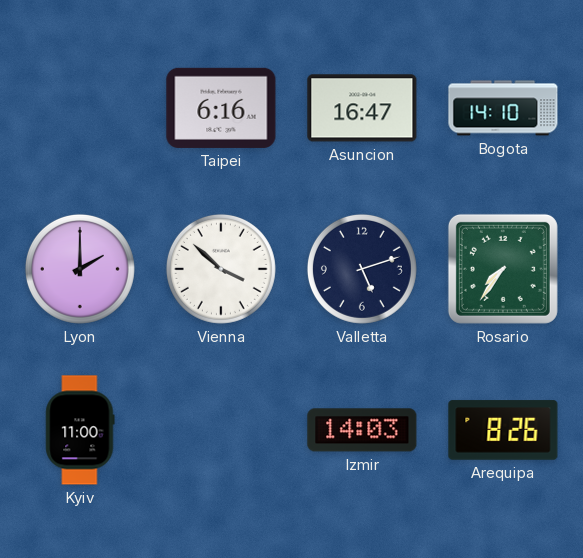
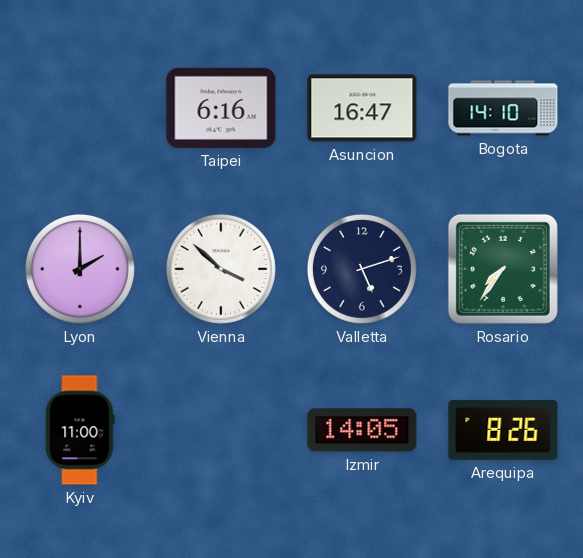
Izmir: 14:03 -> 14:05
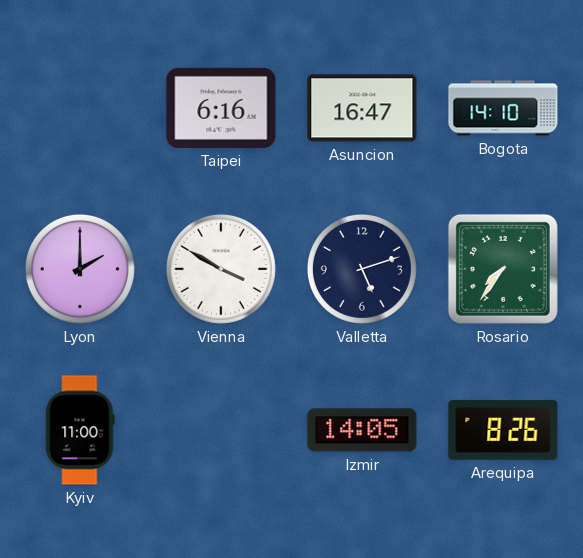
Vienna: 3:52 -> 3:50
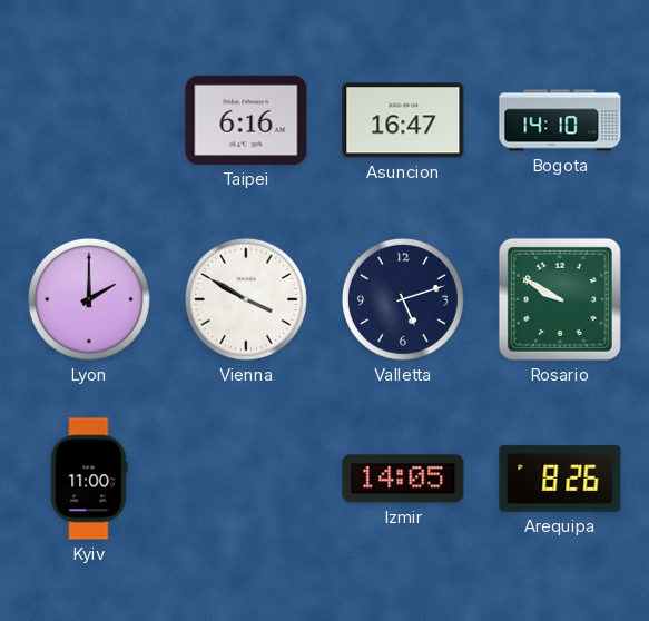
Rosario: 7:36 -> 9:50
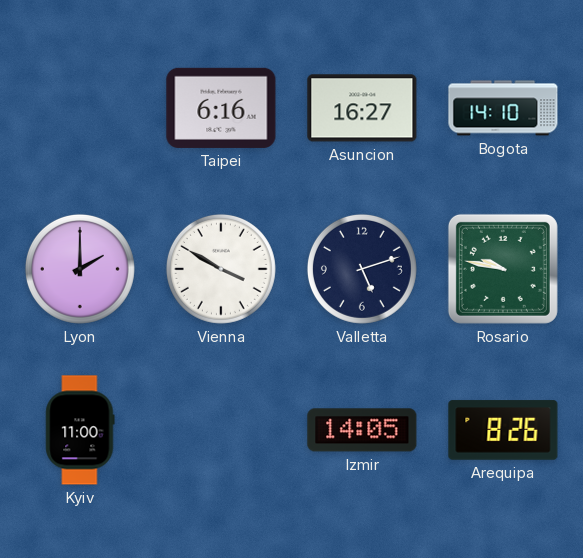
Asuncion: 16:47 -> 16:27
Rosario: 9:50 -> 9:47
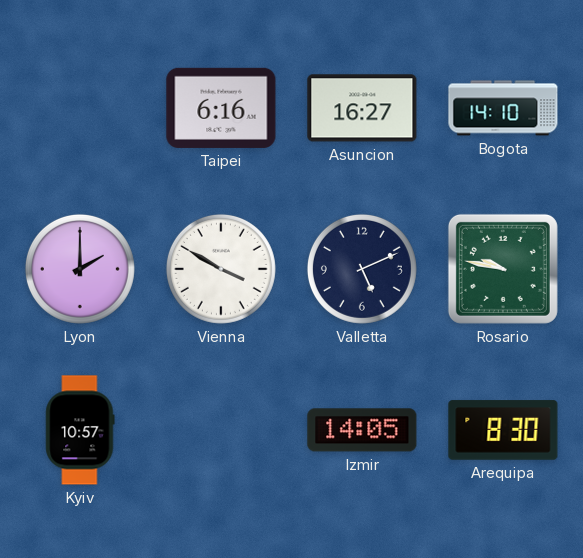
Valletta: 5:12 -> 5:11
Kyiv: 11:00 -> 10:57
Arequipa: 8:26 -> 8:30
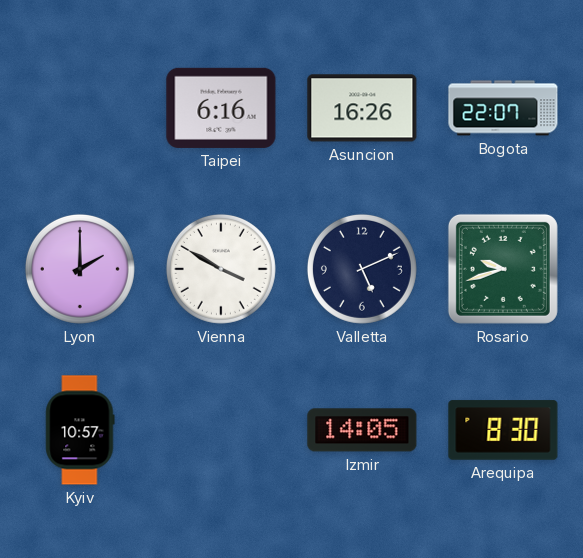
Asuncion: 16:27 -> 16:26
Bogota: 14:10 -> 22:07
Rosario: 9:47 -> 9:42
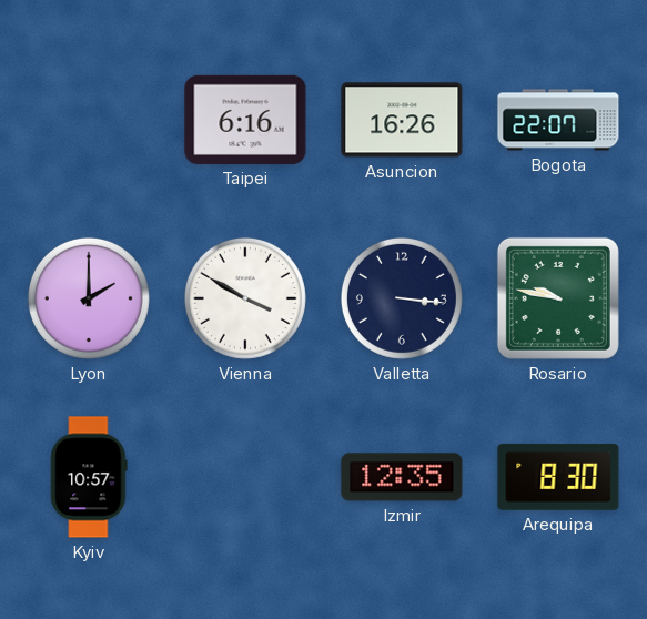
Valletta: 5:11 -> 3:16
Rosario: 9:42 -> 9:47
Izmir: 14:05 -> 12:35
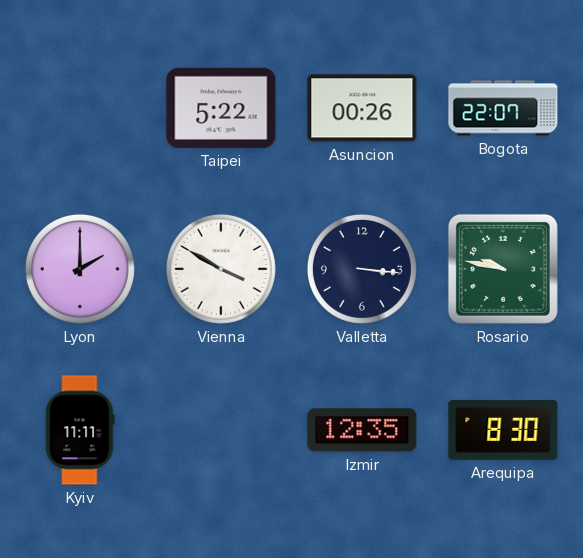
Taipei: 6:16 -> 5:22
Asuncion: 16:26 -> 00:26
Kyiv: 10:57 -> 11:11
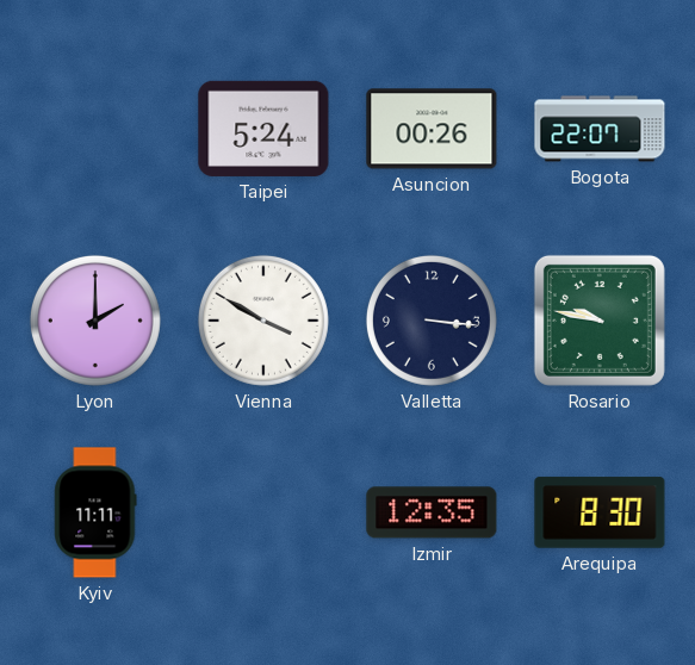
Taipei: 5:22 -> 5:24
